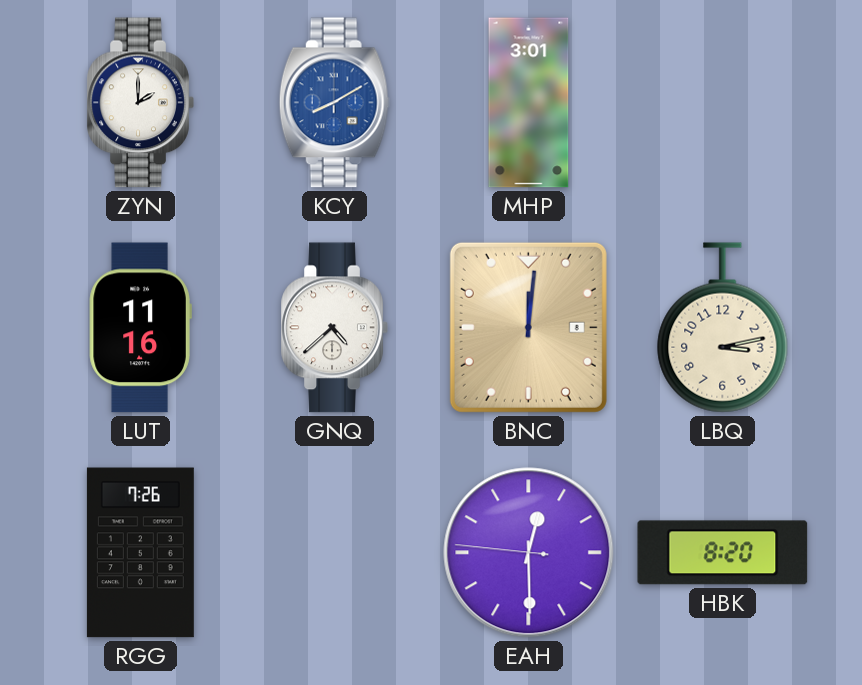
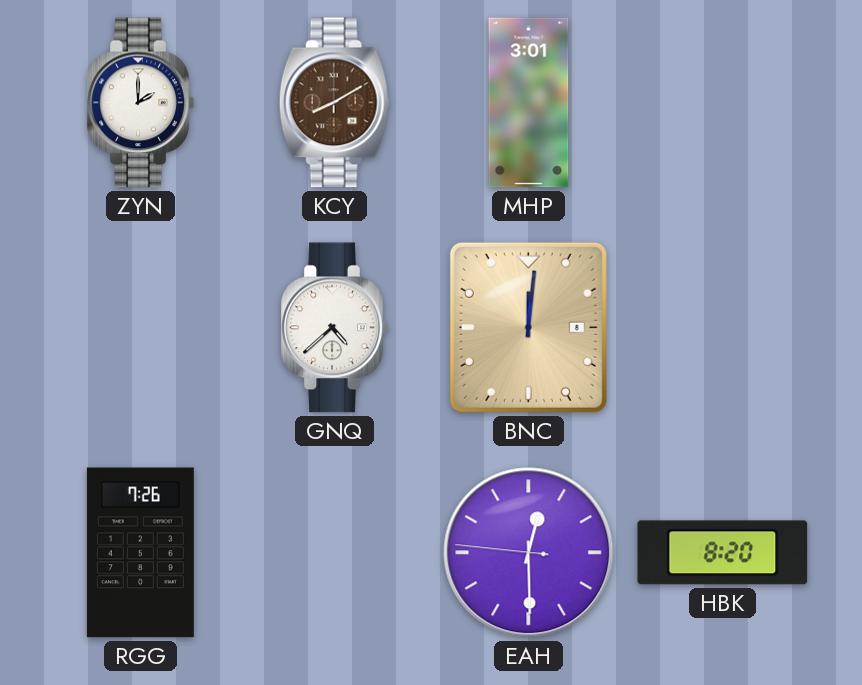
KCY dial: blue -> brown
LUT: 11:16 -> none
LBQ: 3:13 -> none
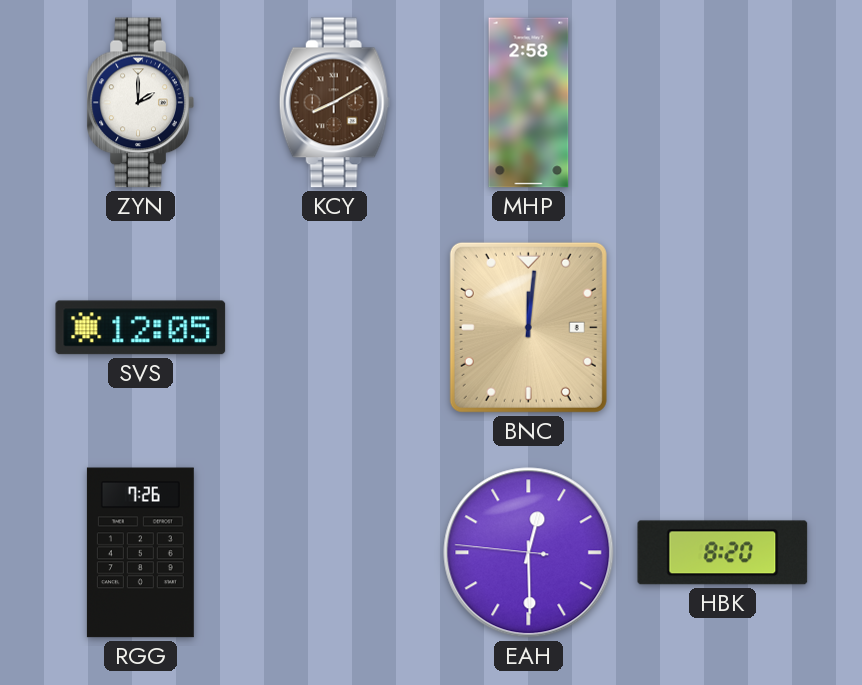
MHP: 3:01 -> 2:58
SVS: none -> 12:05
GNQ: 4:38 -> none
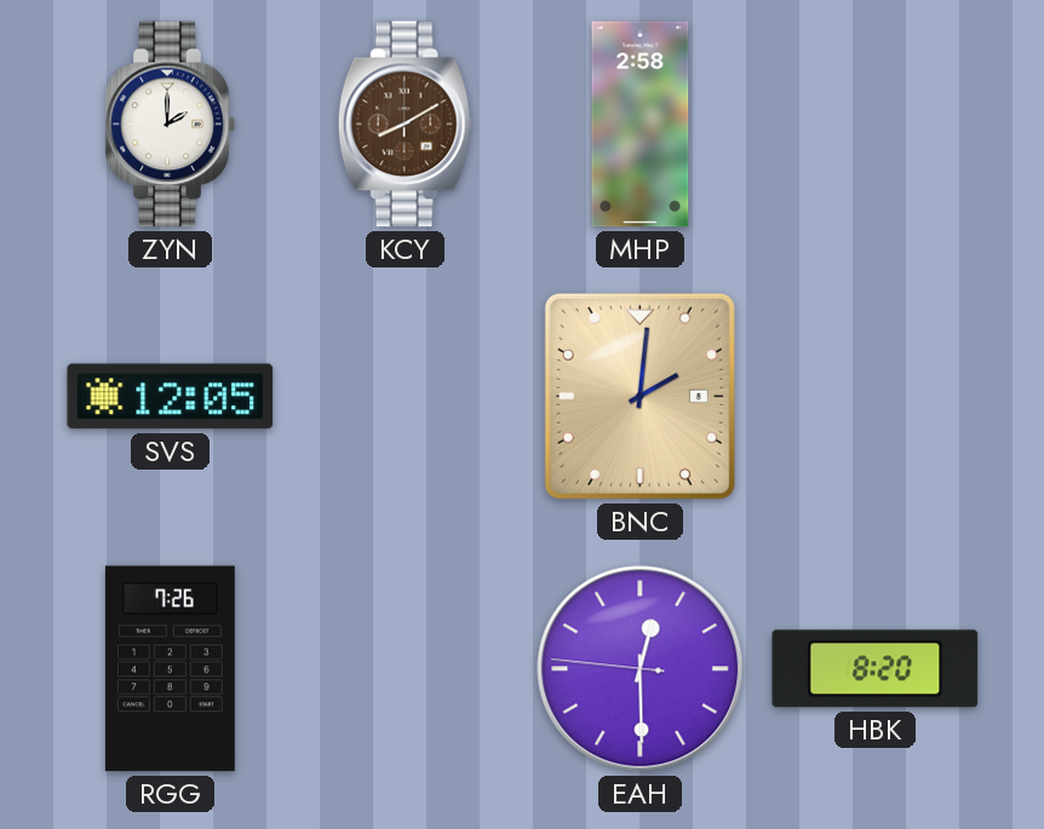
BNC: 12:01 -> 2:01
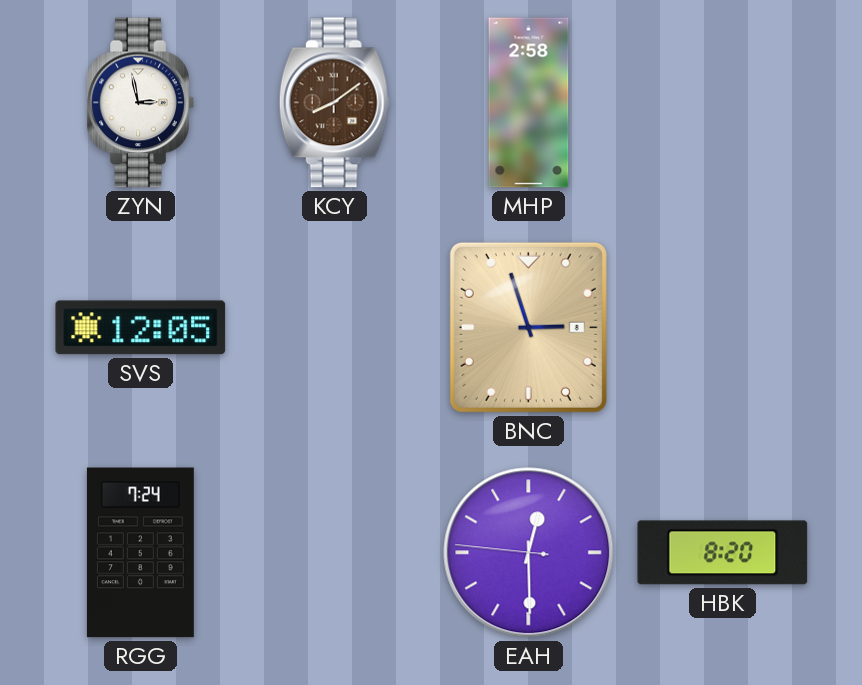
ZYN: 2:00 -> 2:58
KCY: 8:10 -> 8:09
BNC: 2:01 -> 2:57
RGG: 7:26 -> 7:24
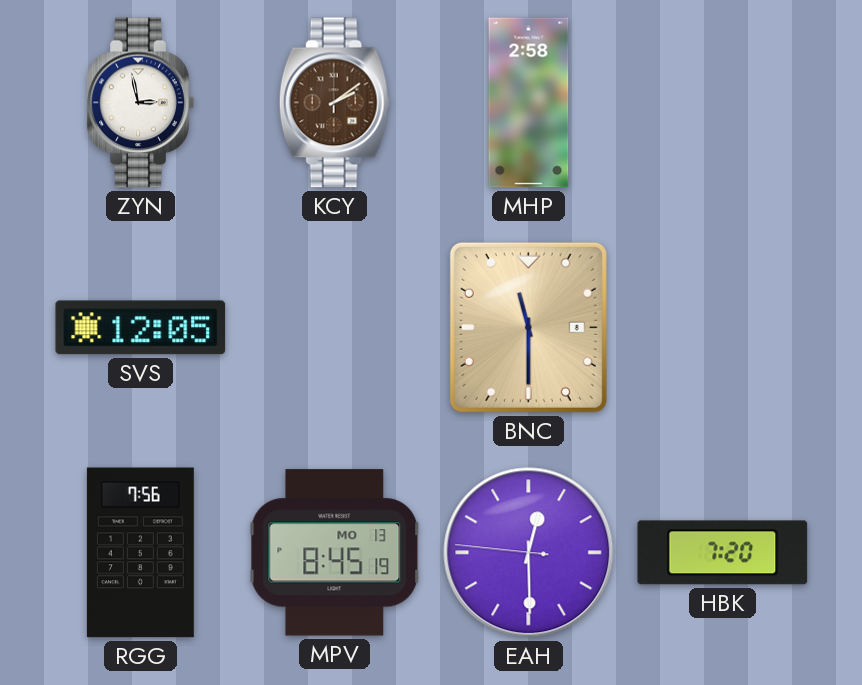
KCY: 8:09 -> 2:09
BNC: 2:57 -> 11:30
RGG: 7:24 -> 7:56
MPV: none -> 8:45
HBK: 8:20 -> 7:20
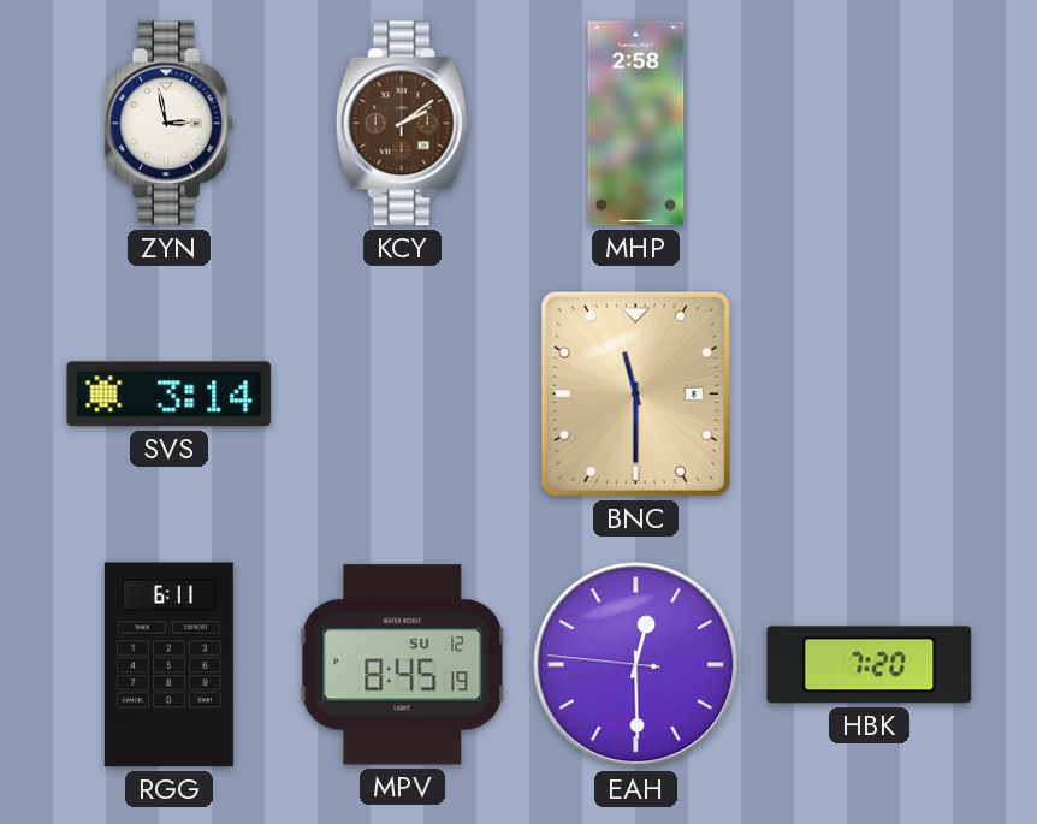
SVS: 12:05 -> 3:14
RGG: 7:56 -> 6:11
MPV date: MO 13 -> SU 12
